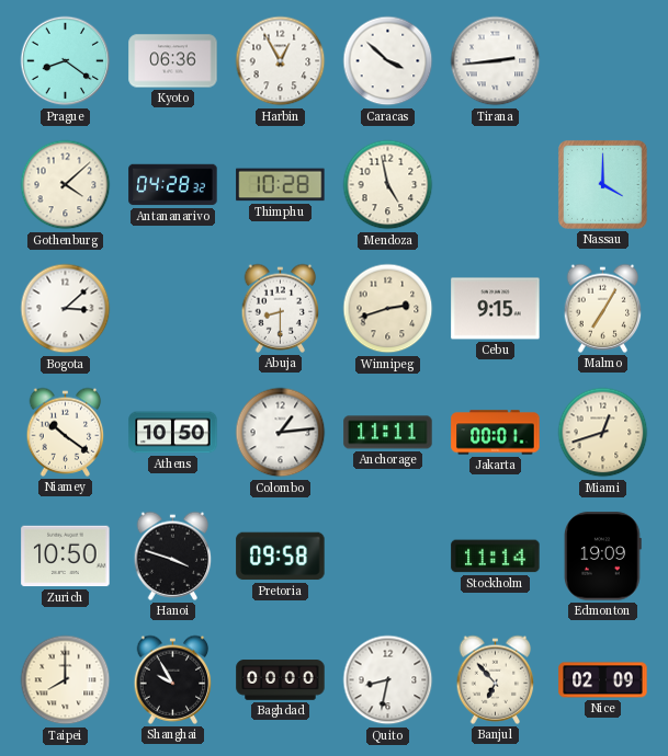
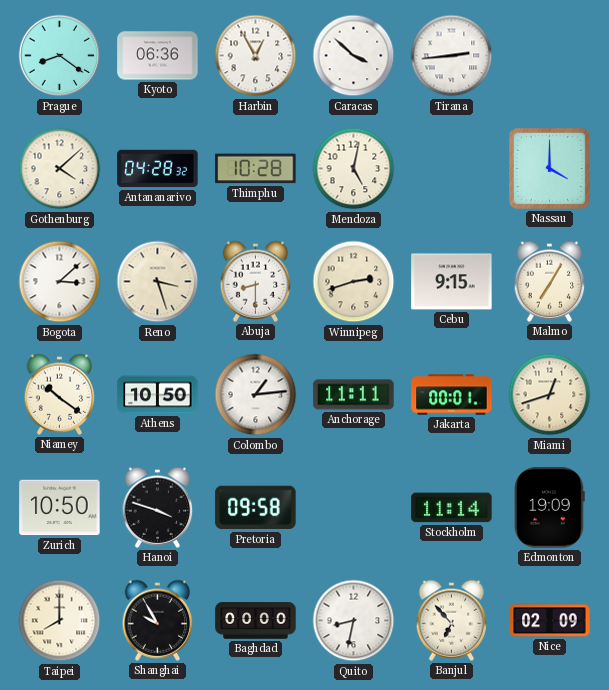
Mendoza: 4:58 -> 5:02
Reno: none -> 3:27
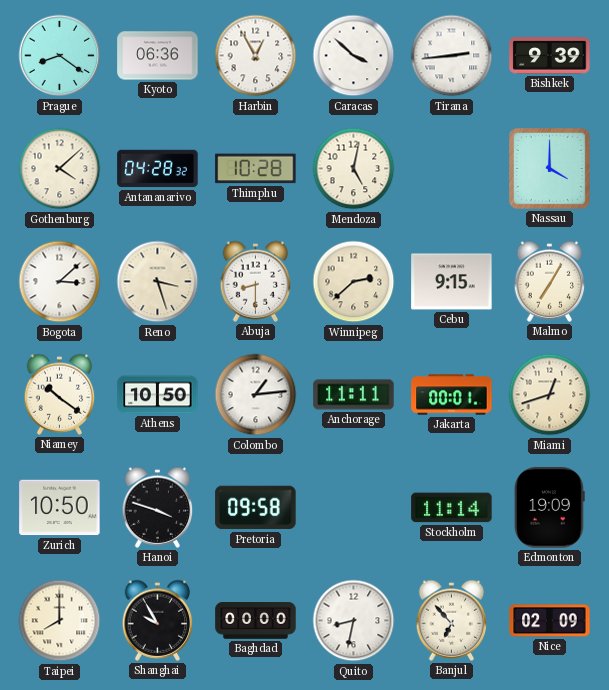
Bishkek: none -> 9:39
Winnipeg: 2:42 -> 2:38
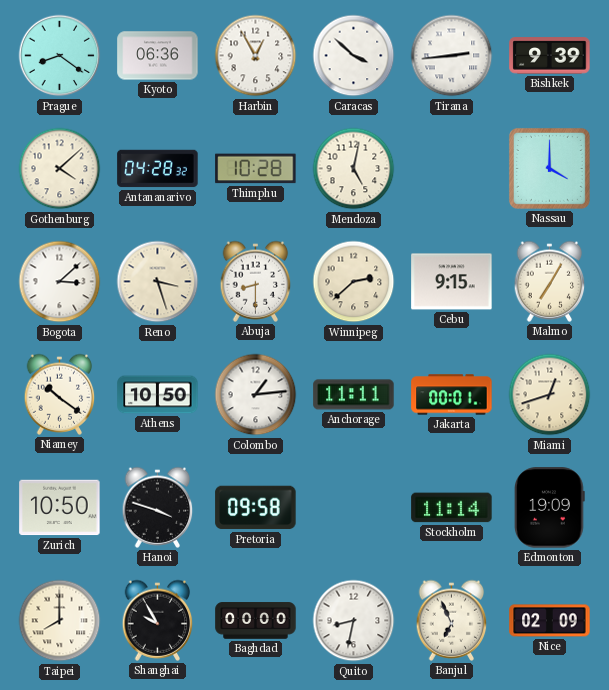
Banjul: 6:53 -> 6:56
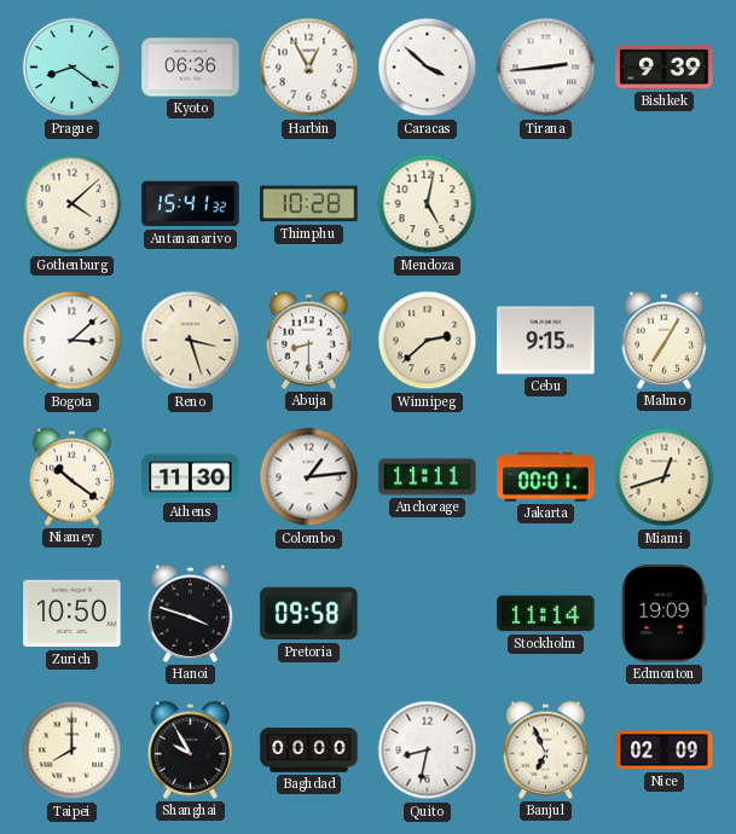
Antananarivo: 04:28 -> 15:41
Nassau: 4:00 -> none
Athens: 10:50 -> 11:30
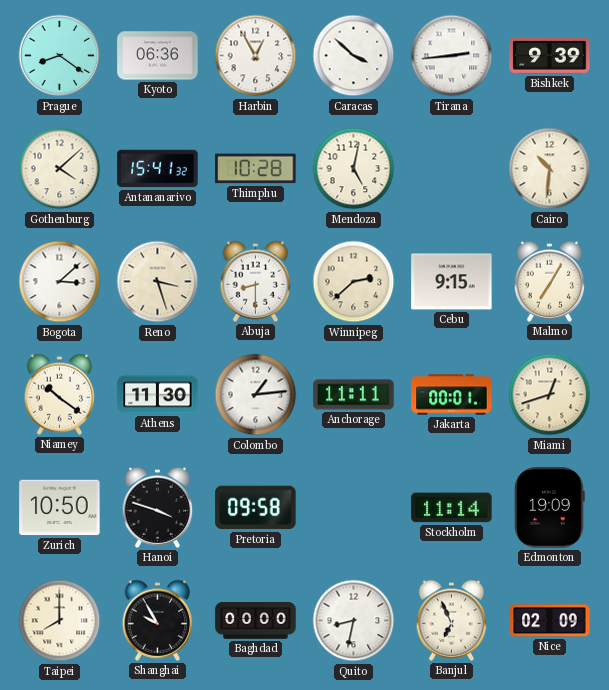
Cairo: none -> 10:31
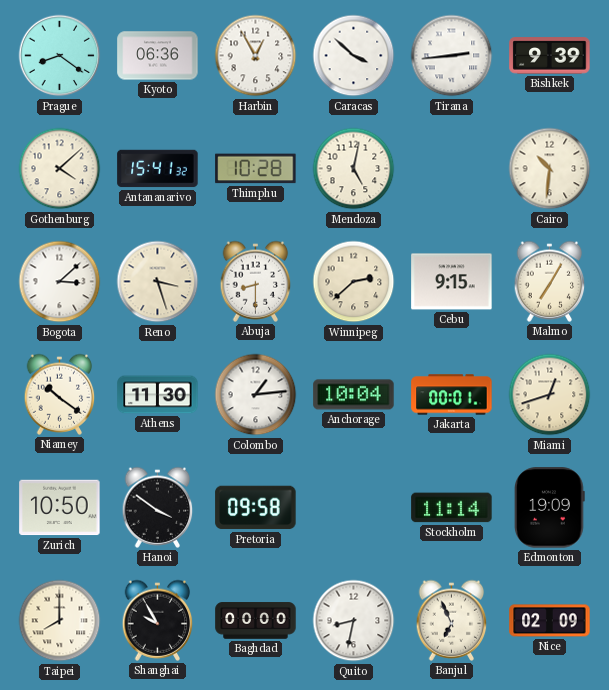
Anchorage: 11:11 -> 10:04
Hanoi: 3:48 -> 3:51
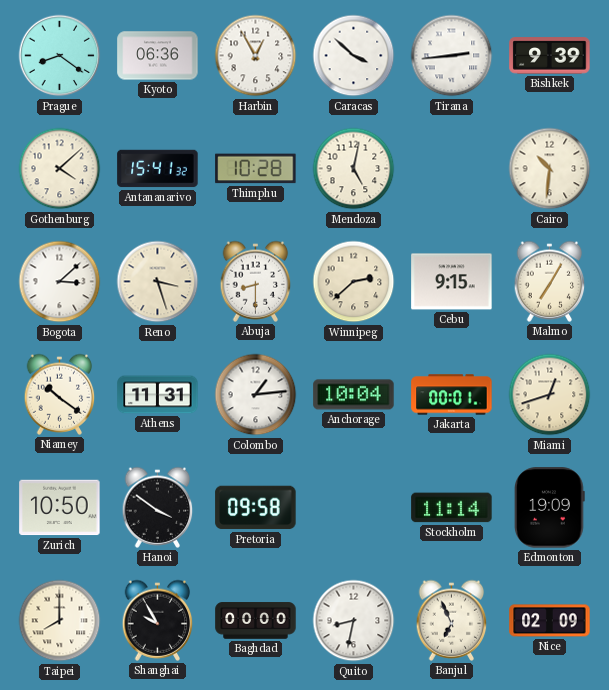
Athens: 11:30 -> 11:31
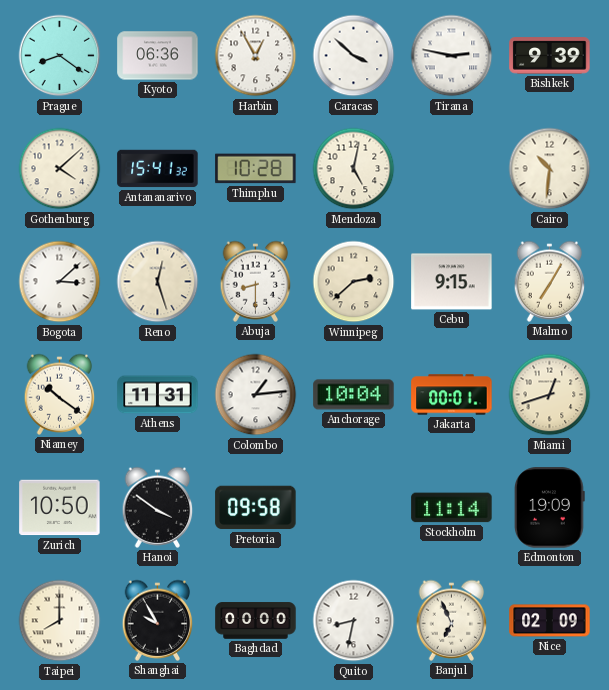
Tirana: 2:44 -> 2:47
Reno: 3:27 -> 12:27
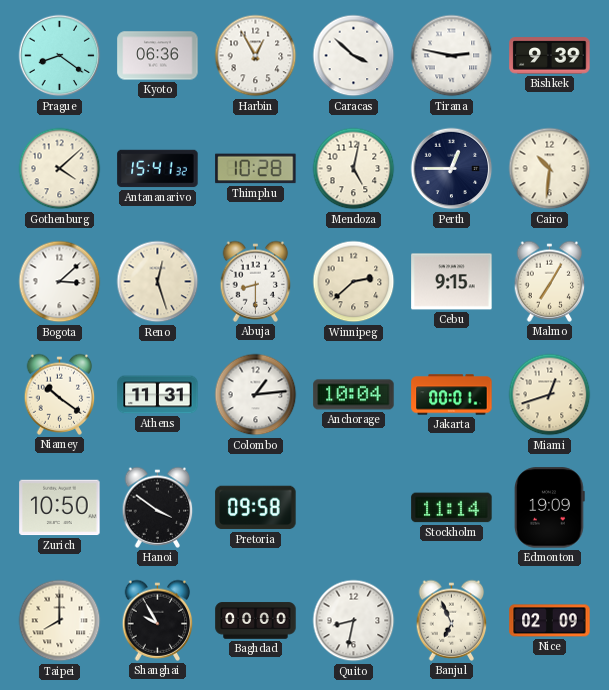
Perth: none -> 12:45
